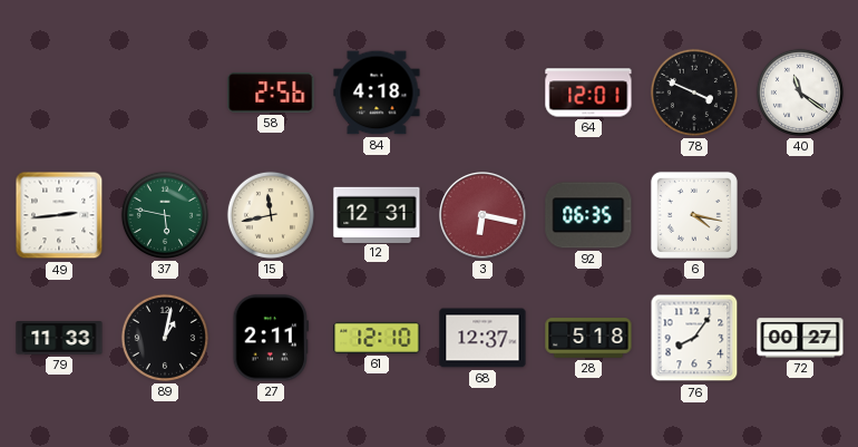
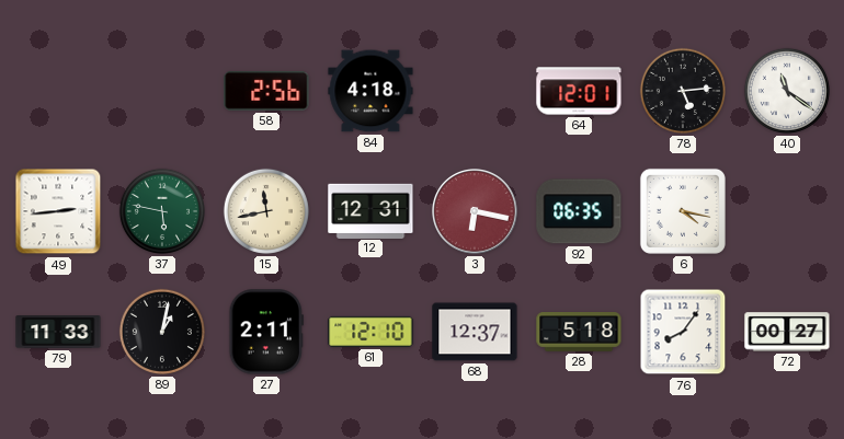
78: 3:49 -> 5:14
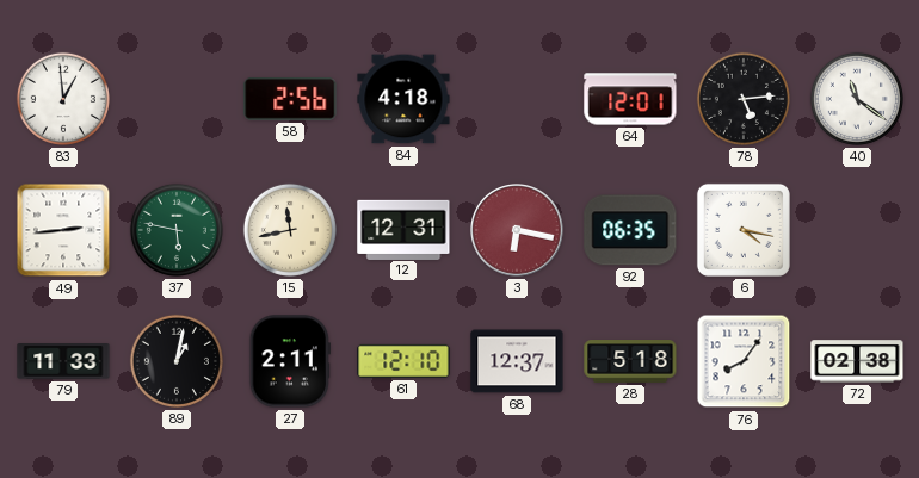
83: none -> 12:59
72: 00:27 -> 02:38
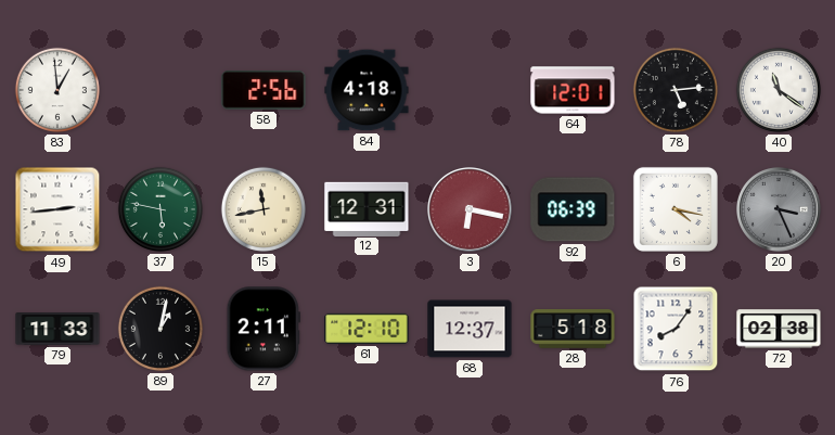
92: 06:35 -> 06:39
20: none -> 3:26
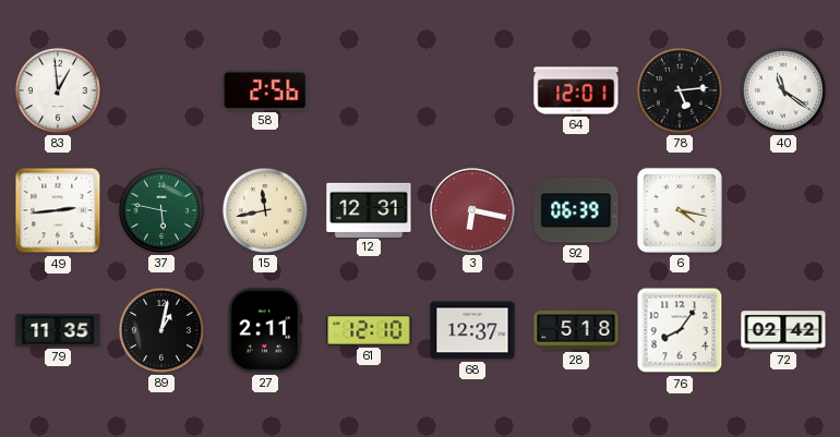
84: 4:18 -> none
20: 3:26 -> none
79: 11:33 -> 11:35
72: 02:38 -> 02:42
